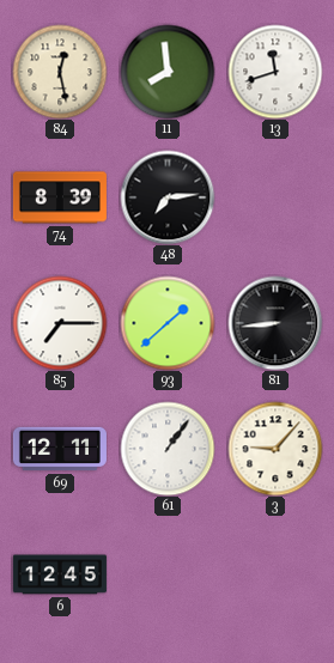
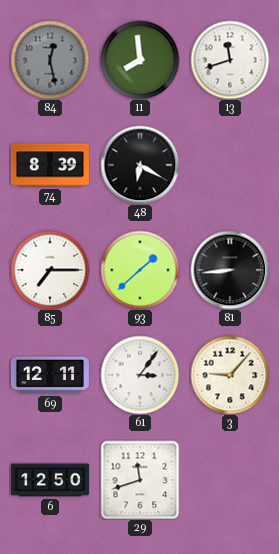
84 dial: cream -> grey
48: 7:14 -> 6:20
61: 1:06 -> 3:06
6: 12:45 -> 12:50
29: none -> 11:42
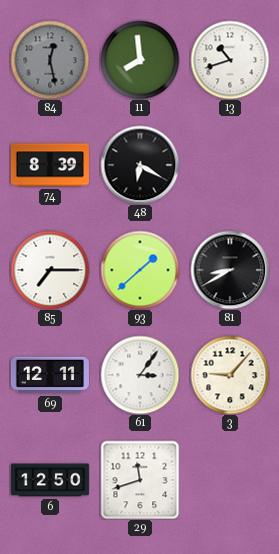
13: 11:42 -> 10:42
81: 8:44 -> 8:40
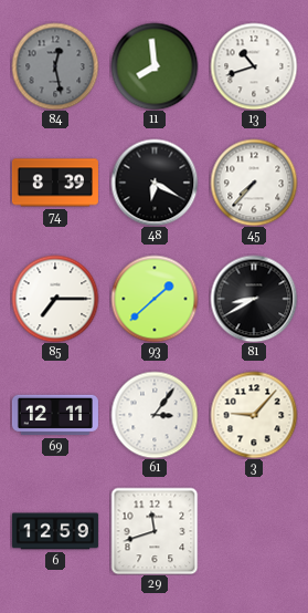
45: none -> 7:37
6: 12:50 -> 12:59
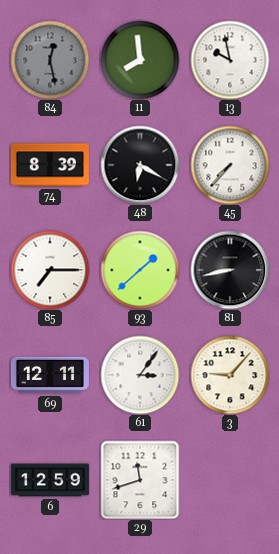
13: 10:42 -> 9:58
81: 8:40 -> 8:43
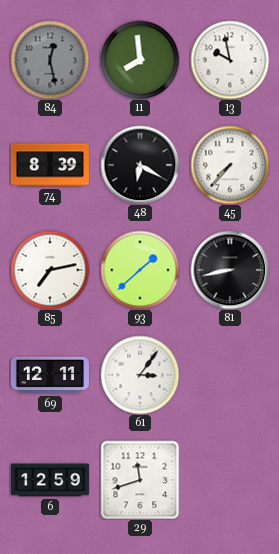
85: 7:15 -> 7:13
3: 9:07 -> none
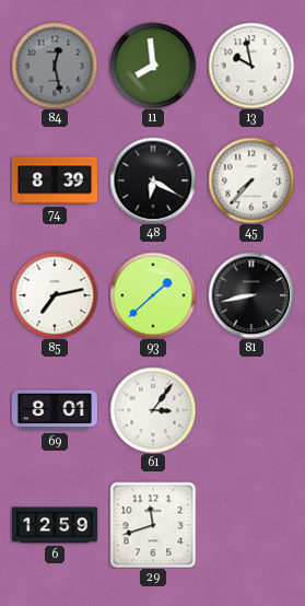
69: 12:11 -> 8:01
